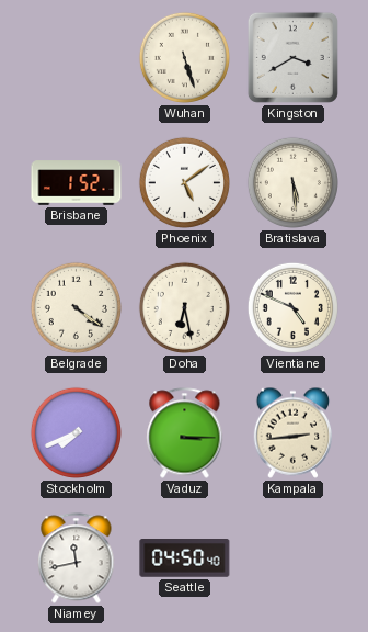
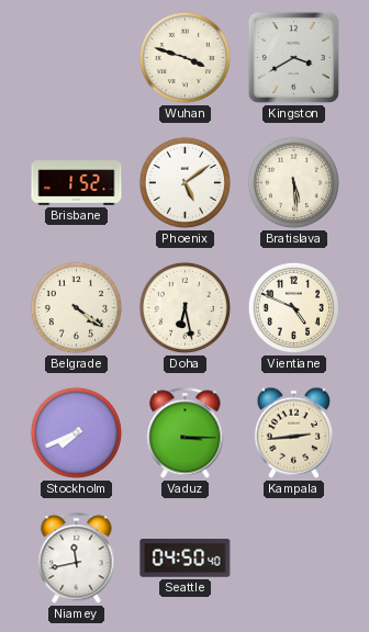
Wuhan: 5:27 -> 3:48
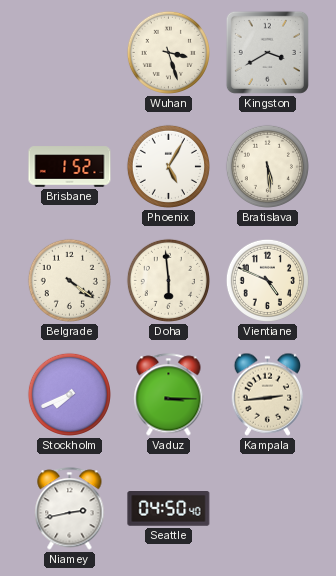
Wuhan: 3:48 -> 3:27
Phoenix: 5:09 -> 5:05
Doha: 6:28 -> 5:59
Niamey: 11:43 -> 2:43
